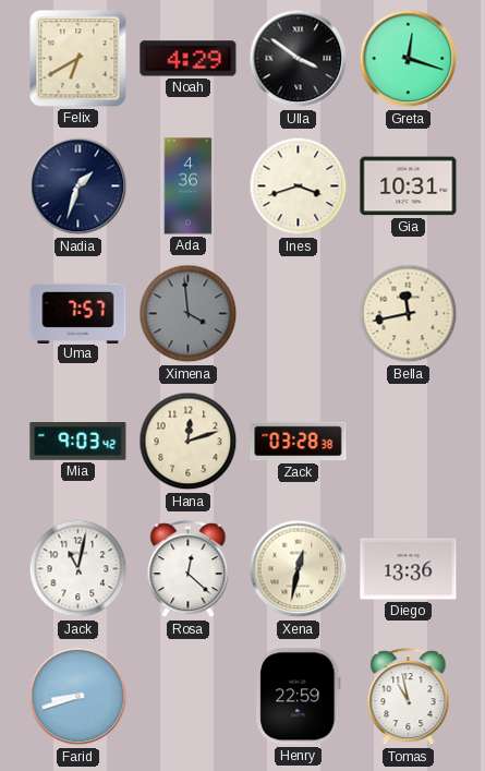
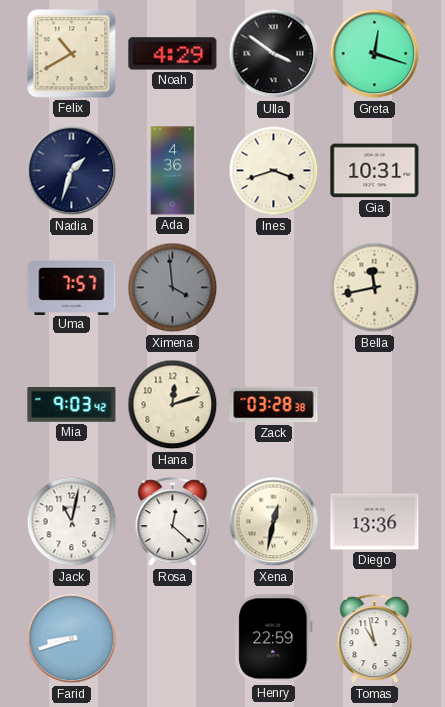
Felix: 6:40 -> 10:40
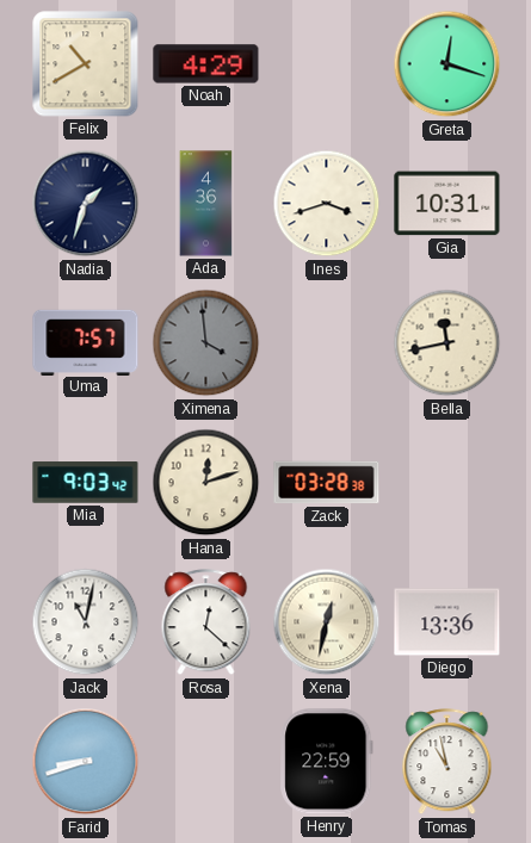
Ulla: 3:51 -> none
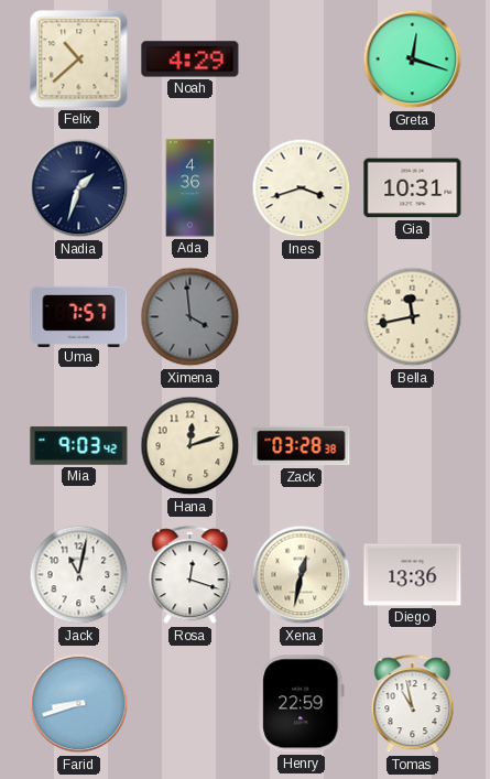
Felix: 10:40 -> 10:38
Rosa: 12:22 -> 12:18
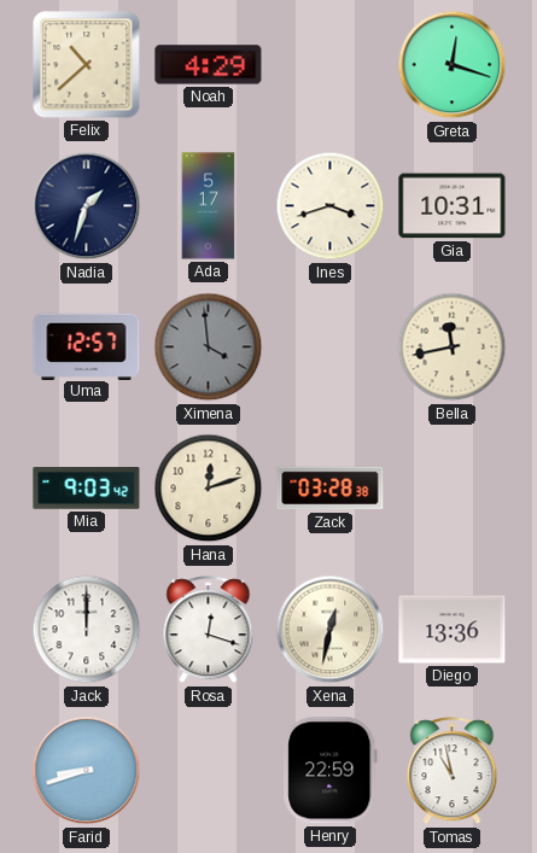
Ada: 4:36 -> 5:17
Uma: 7:57 -> 12:57
Jack: 11:02 -> 12:00
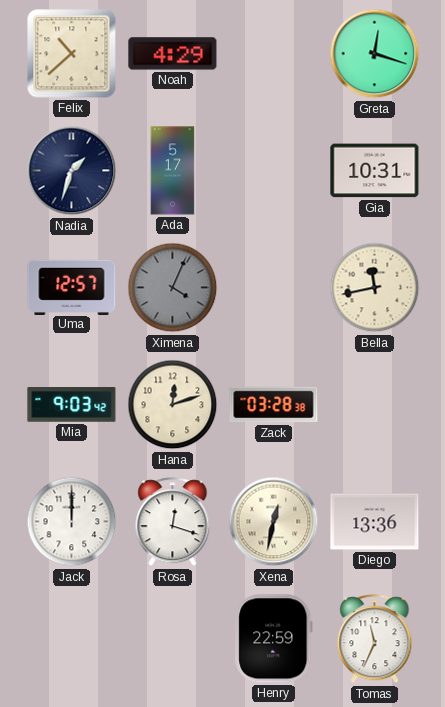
Ines: 3:42 -> none
Ximena: 3:59 -> 4:04
Farid: 8:42 -> none
Tomas: 10:58 -> 11:34
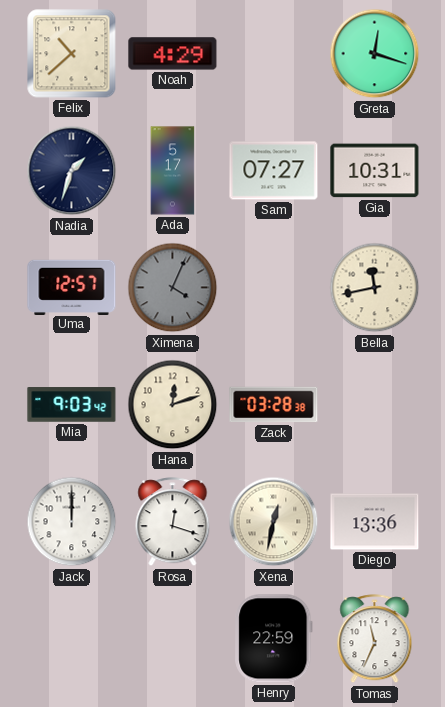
Sam: none -> 07:27
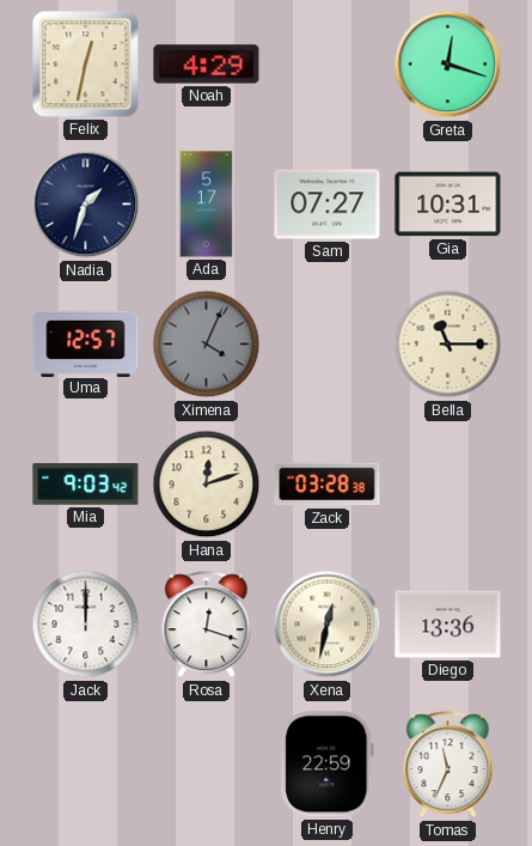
Felix: 10:38 -> 12:32
Bella: 11:43 -> 11:15
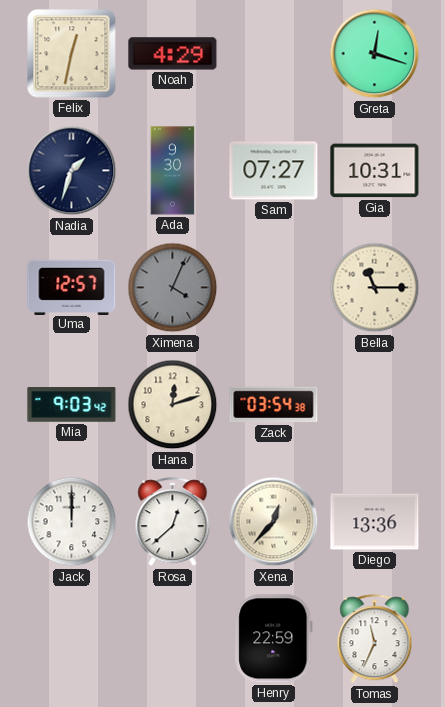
Ada: 5:17 -> 9:30
Zack: 03:28 -> 03:54
Rosa: 12:18 -> 12:38
Xena: 12:32 -> 12:37
